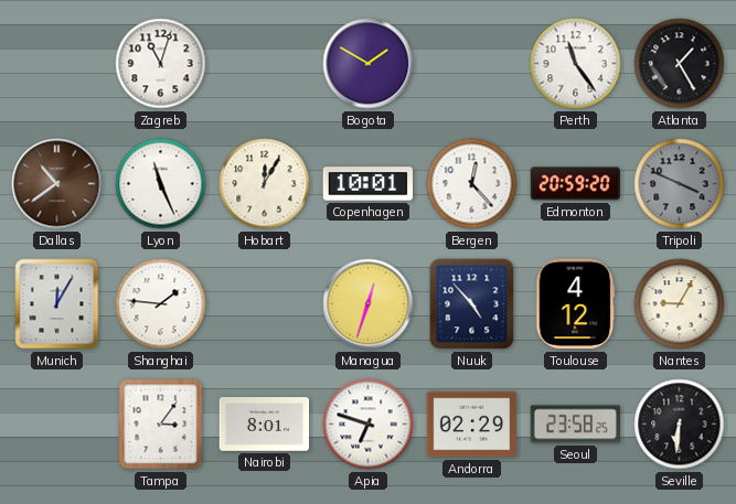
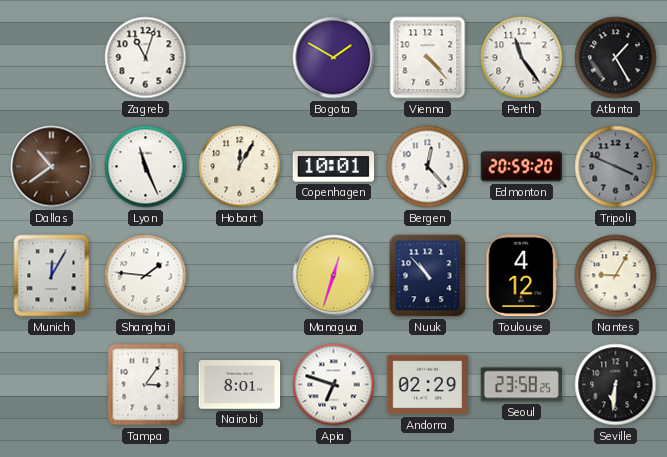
Vienna: none -> 4:23
Nuuk: 4:53 -> 10:53
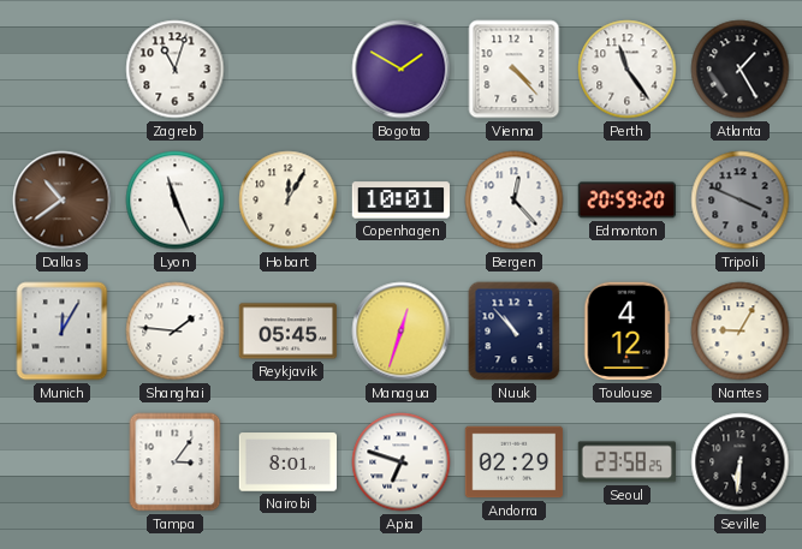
Reykjavik: none -> 05:45
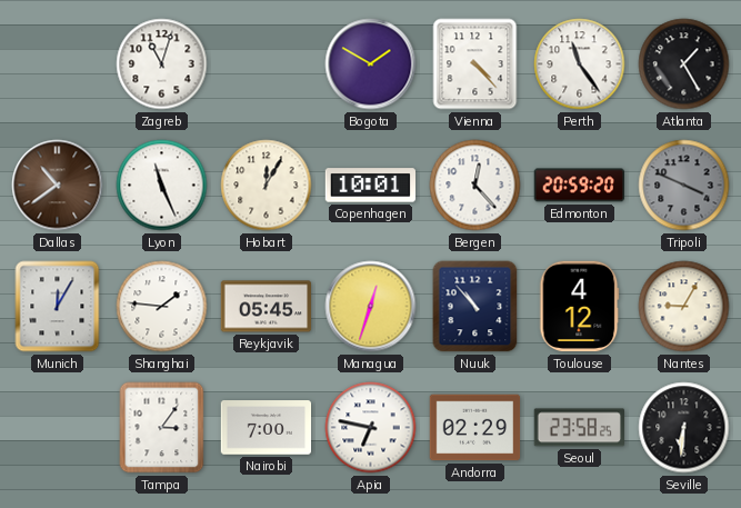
Nairobi: 8:01 -> 7:00
Apia: 6:48 -> 6:47
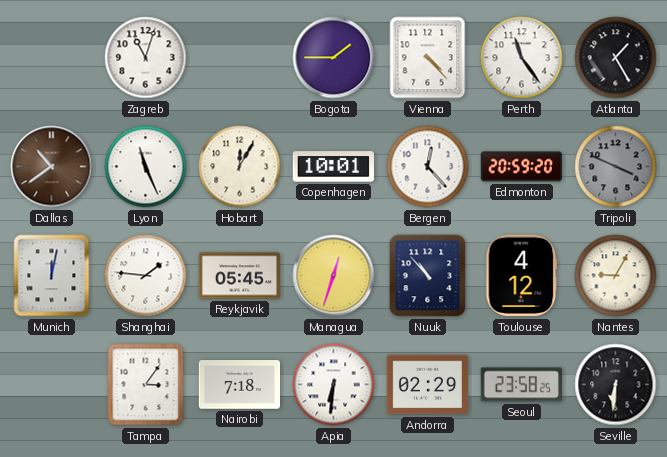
Bogota: 1:50 -> 1:45
Munich: 12:05 -> 12:02
Nairobi: 7:00 -> 7:18
Apia: 6:47 -> 6:31
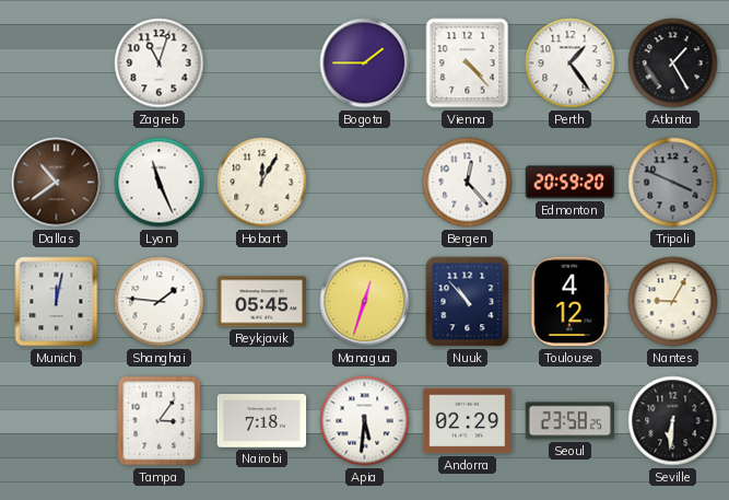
Perth: 11:24 -> 1:24
Copenhagen: 10:01 -> none
Apia: 6:31 -> 5:31
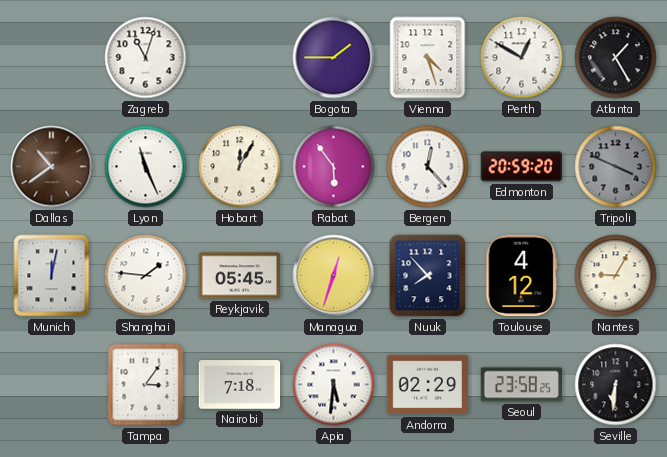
Vienna: 4:23 -> 4:27
Perth: 1:24 -> 12:50
Rabat: none -> 5:54
Nuuk: 10:53 -> 7:53
